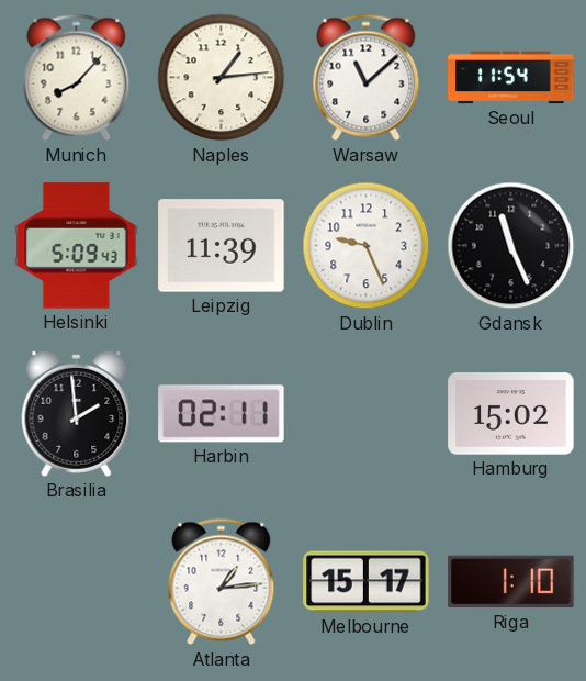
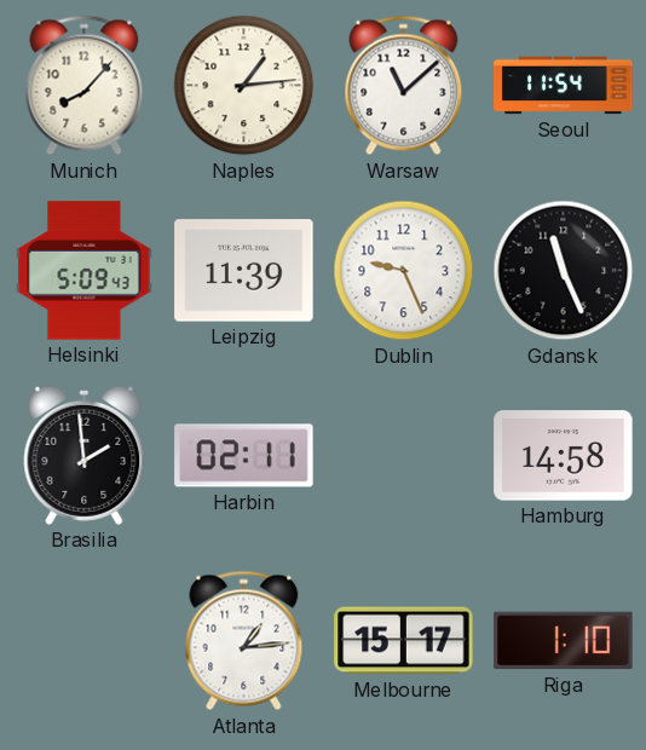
Hamburg: 15:02 -> 14:58
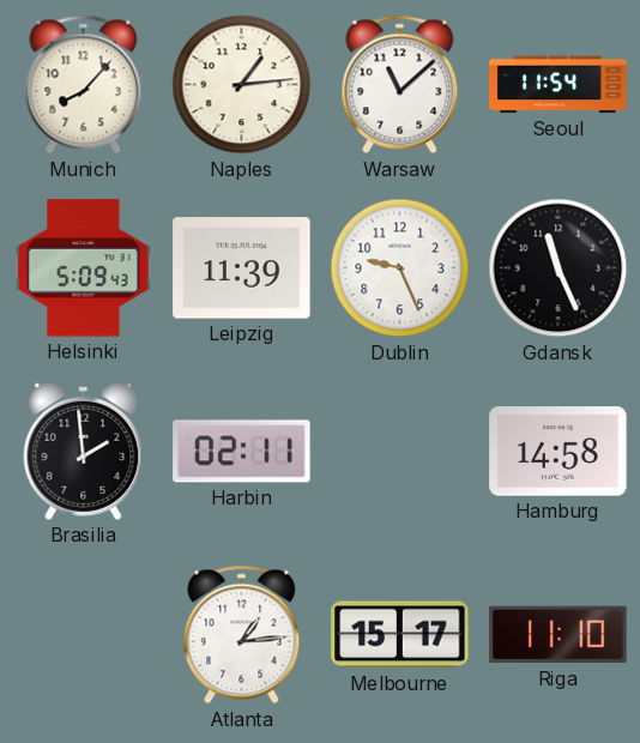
Riga: 1:10 -> 11:10
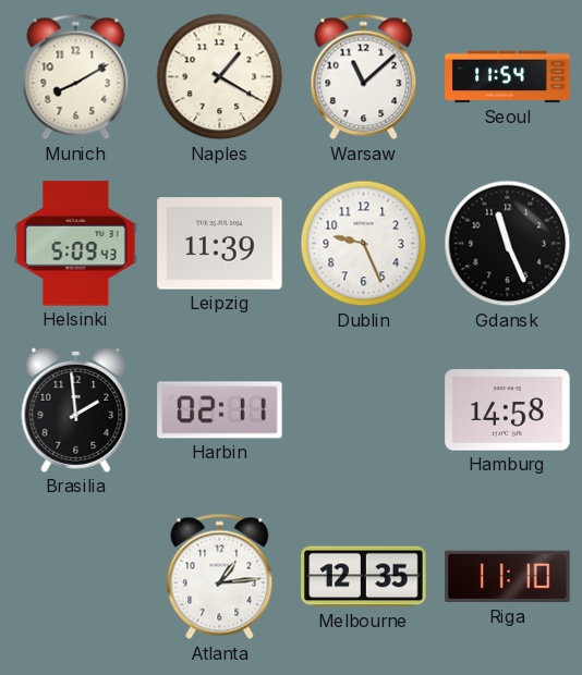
Munich: 8:07 -> 8:10
Naples: 1:14 -> 1:20
Melbourne: 15:17 -> 12:35
